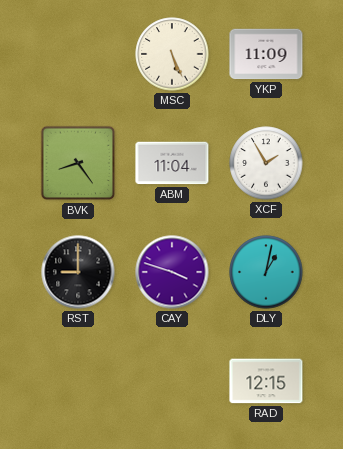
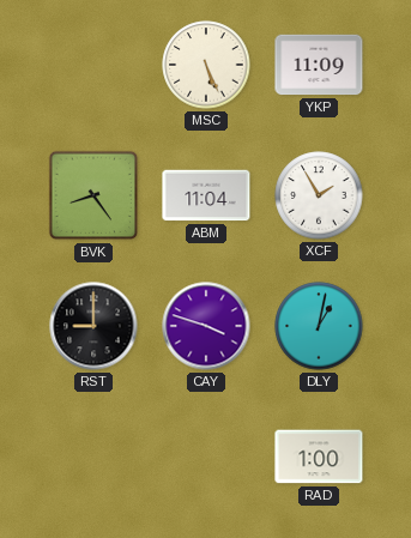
RAD: 12:15 -> 1:00
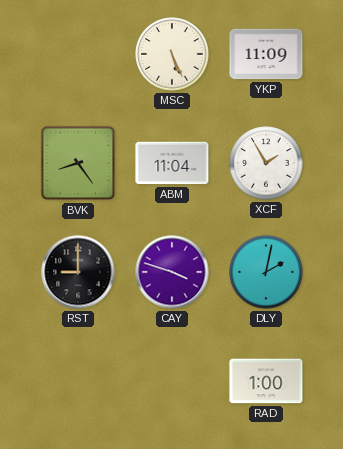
DLY: 1:02 -> 2:02
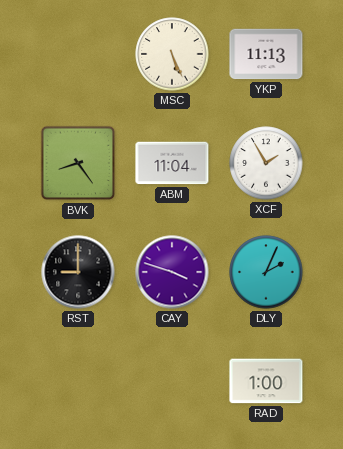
YKP: 11:09 -> 11:13
DLY: 2:02 -> 2:04
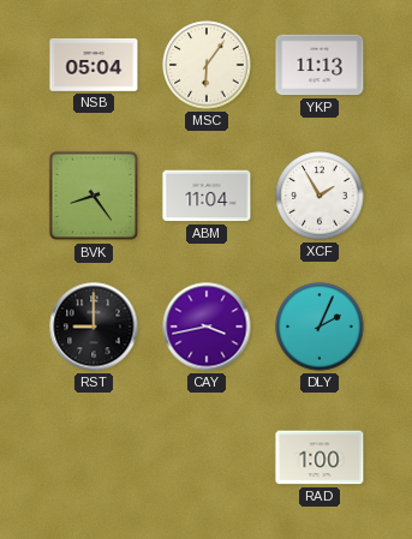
NSB: none -> 05:04
MSC: 5:26 -> 6:06
CAY: 3:48 -> 3:43
